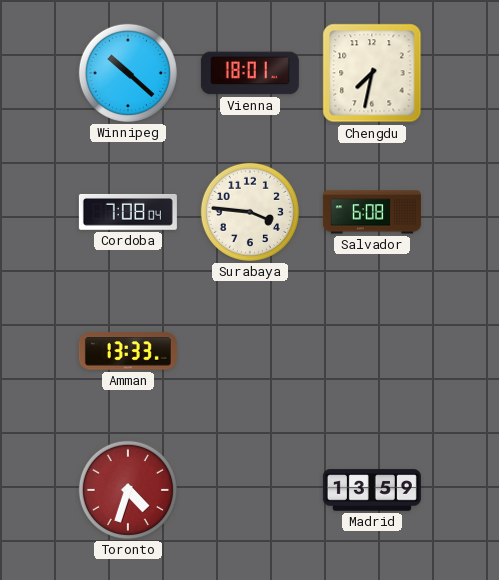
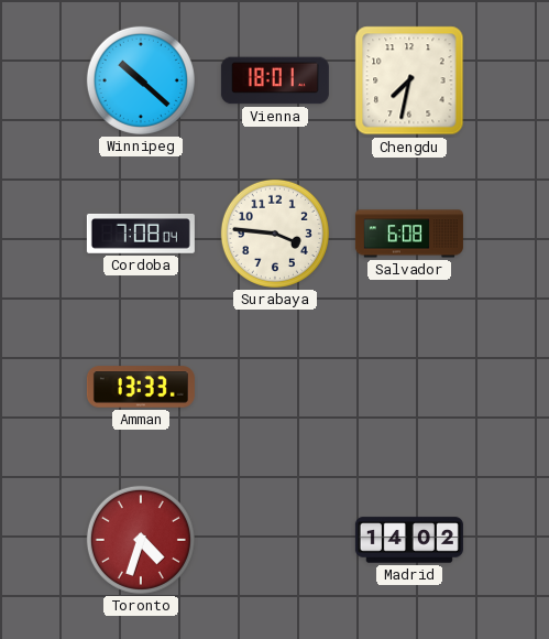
Madrid: 13:59 -> 14:02
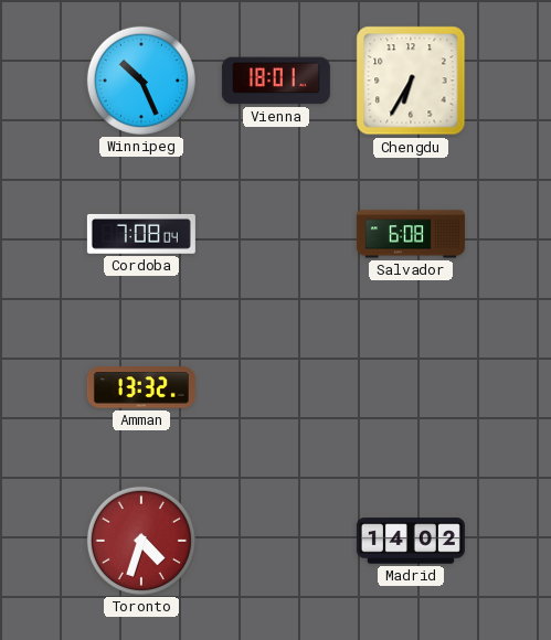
Winnipeg: 10:22 -> 10:26
Chengdu: 7:32 -> 6:35
Surabaya: 3:46 -> none
Amman: 13:33 -> 13:32
